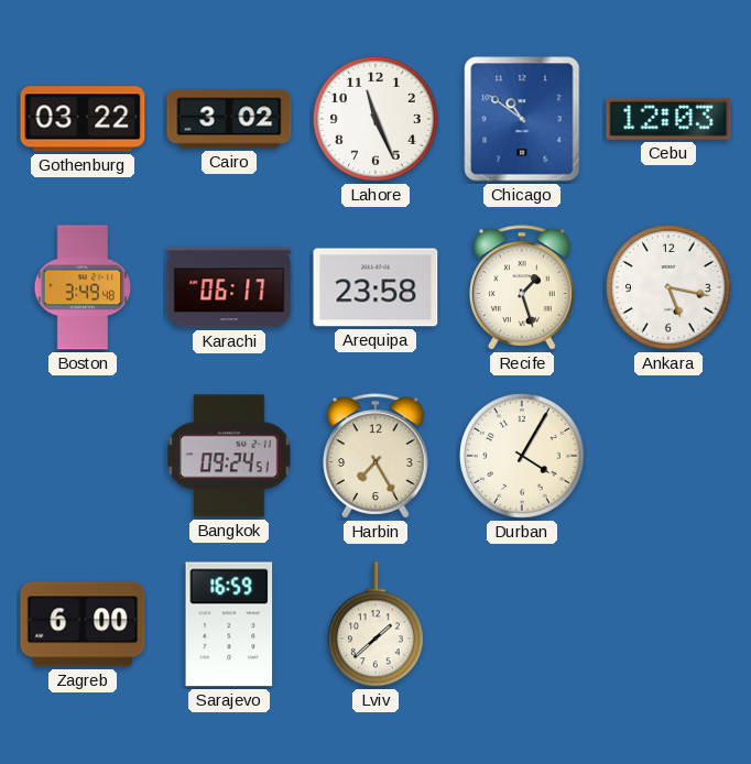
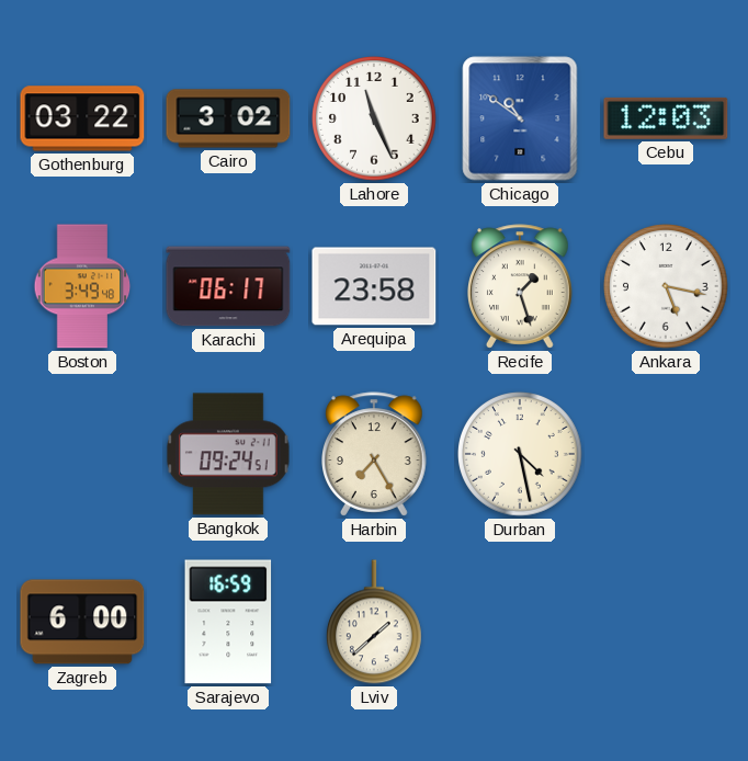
Durban: 4:05 -> 4:28
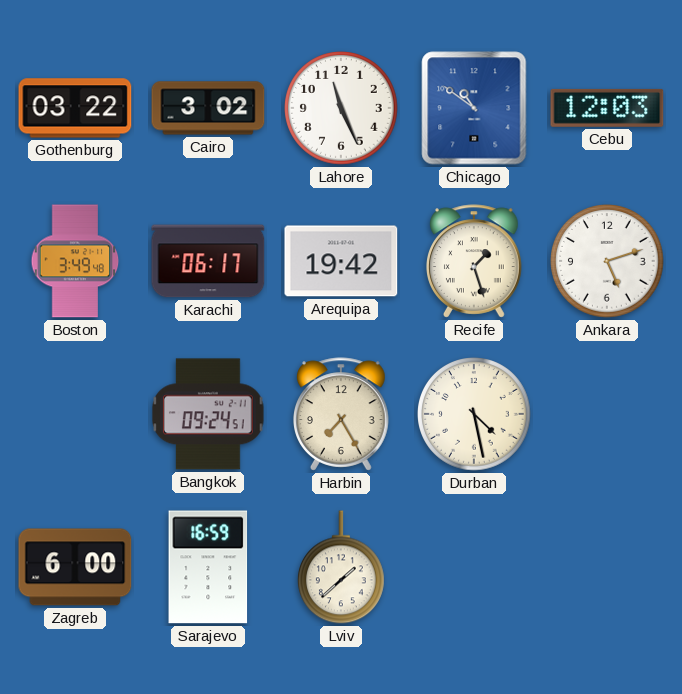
Arequipa: 23:58 -> 19:42
Ankara: 5:17 -> 5:12
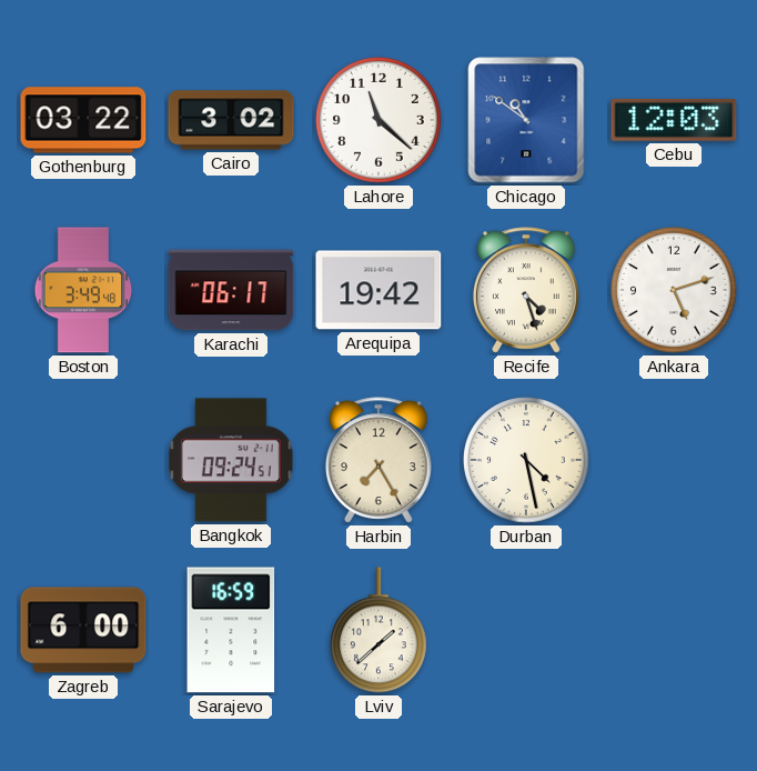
Lahore: 11:26 -> 11:22
Recife: 1:27 -> 4:27
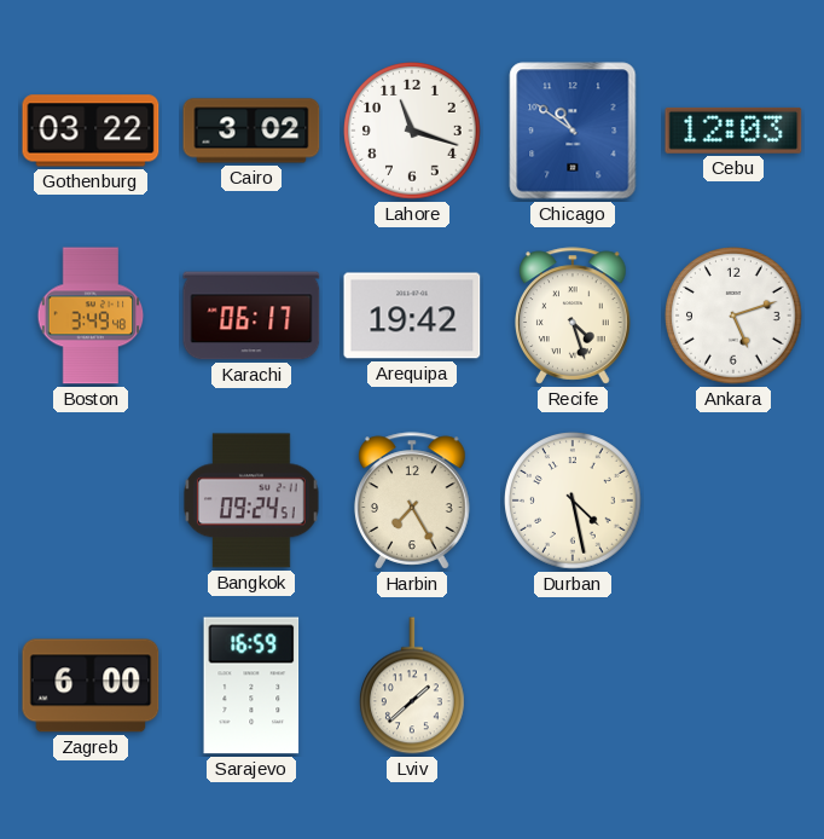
Lahore: 11:22 -> 11:18
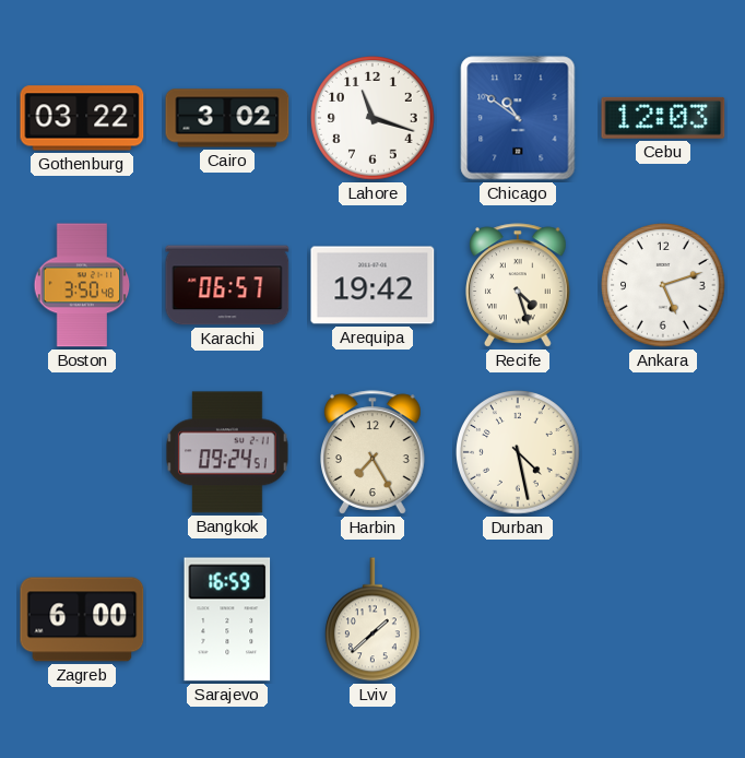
Boston: 3:49 -> 3:50
Karachi: 06:17 -> 06:57
